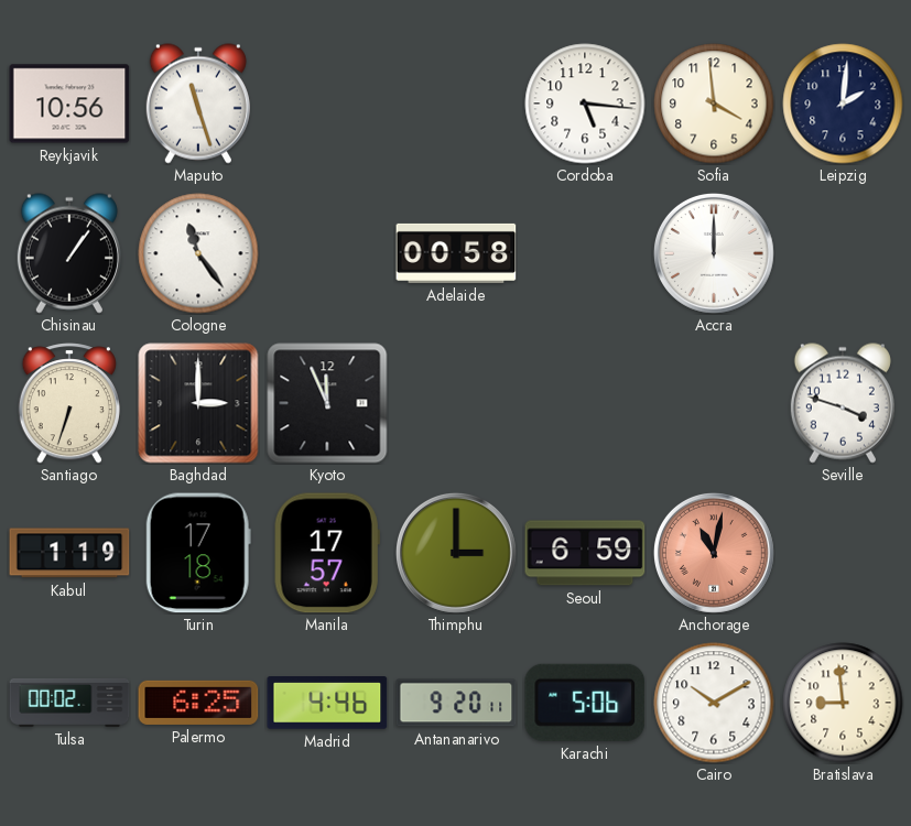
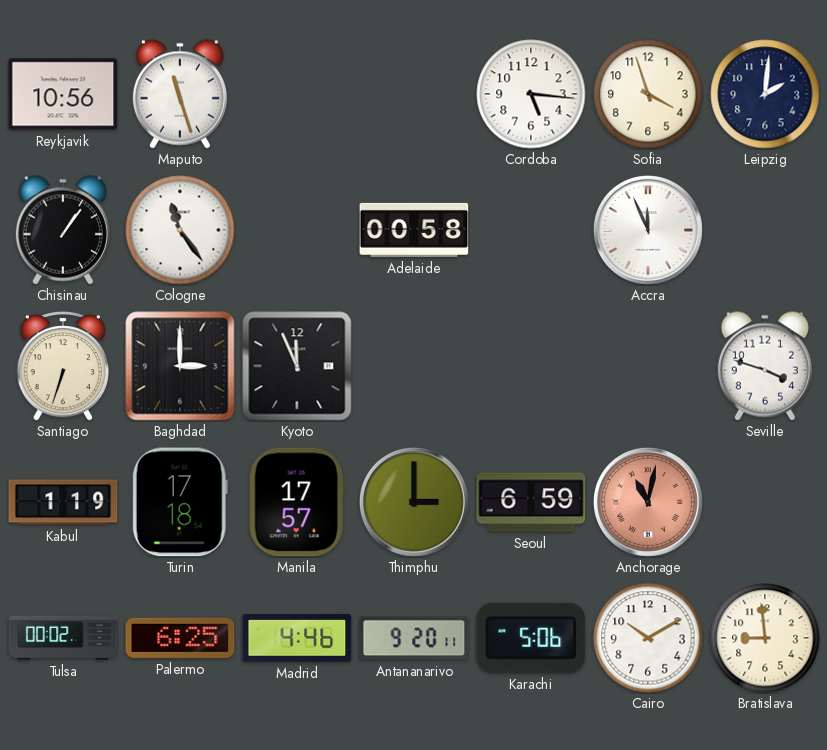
Sofia: 3:59 -> 3:57
Accra: 12:00 -> 11:56
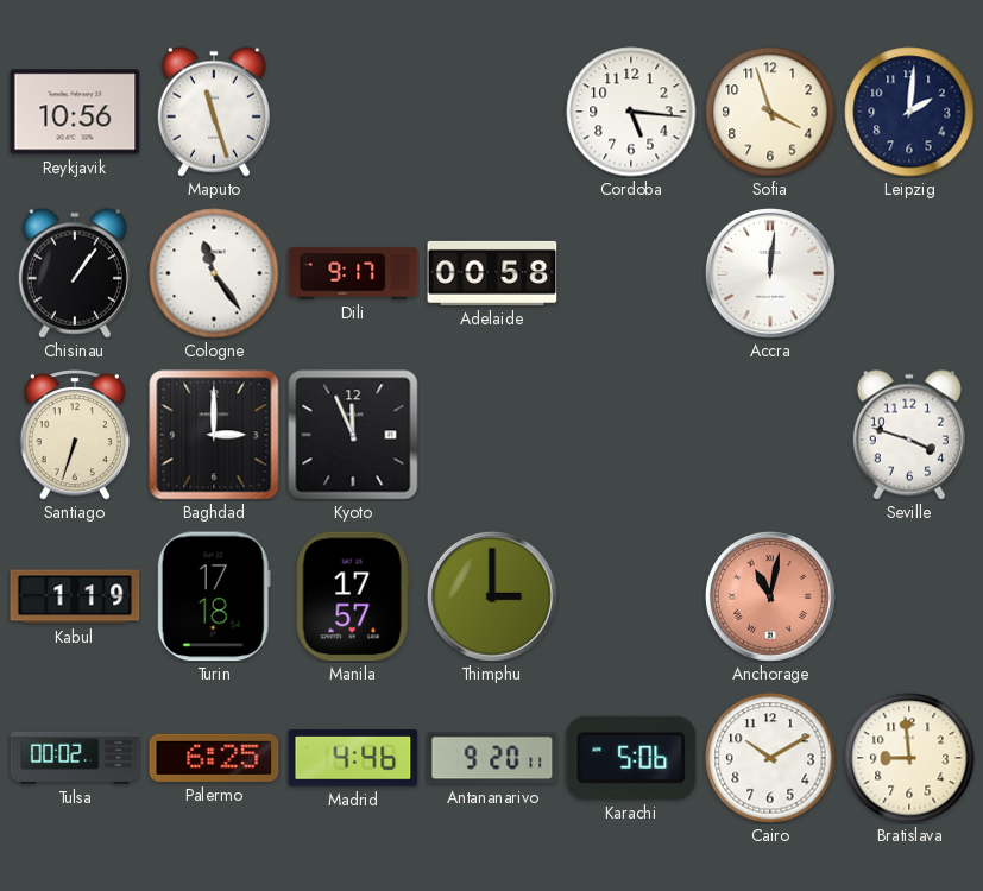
Dili: none -> 9:17
Accra: 11:56 -> 12:01
Seoul: 6:59 -> none
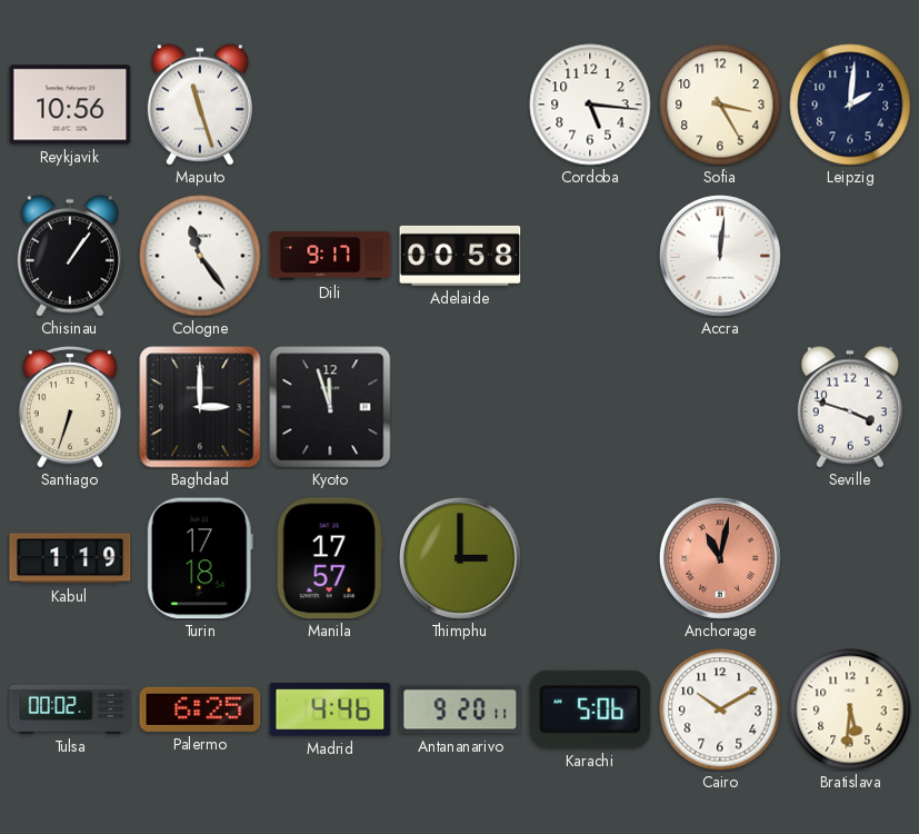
Sofia: 3:57 -> 3:25
Kyoto: 11:56 -> 11:57
Bratislava: 8:59 -> 5:31
